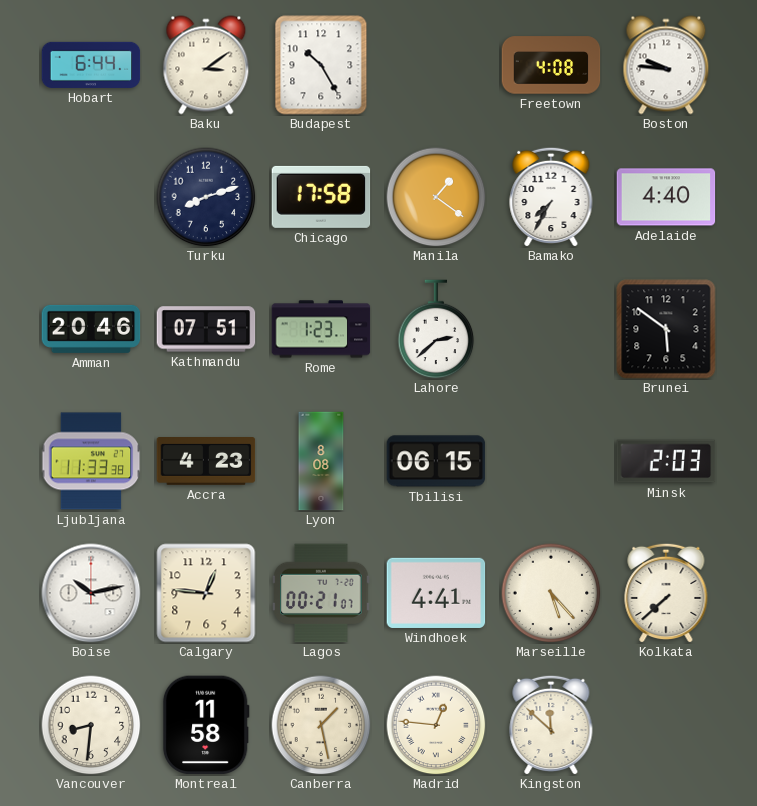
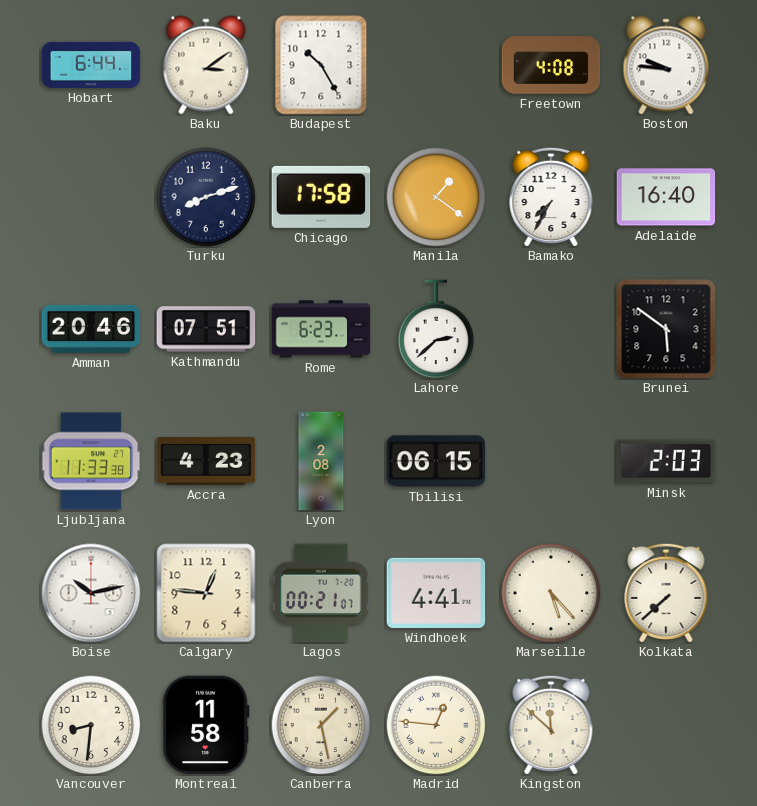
Adelaide: 4:40 -> 16:40
Rome: 1:23 -> 6:23
Lyon: 8:08 -> 2:08
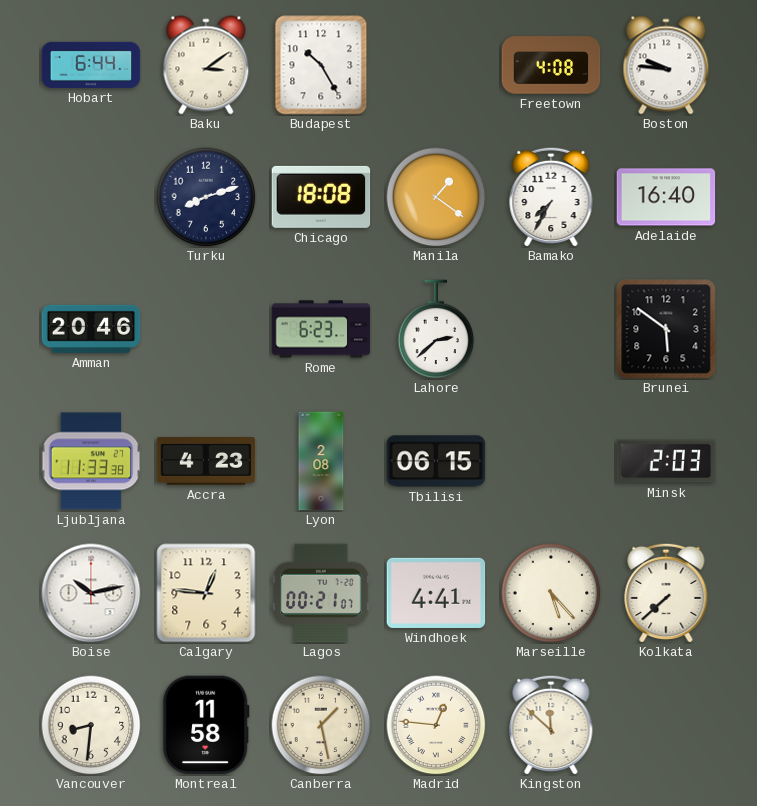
Chicago: 17:58 -> 18:08
Kathmandu: 07:51 -> none
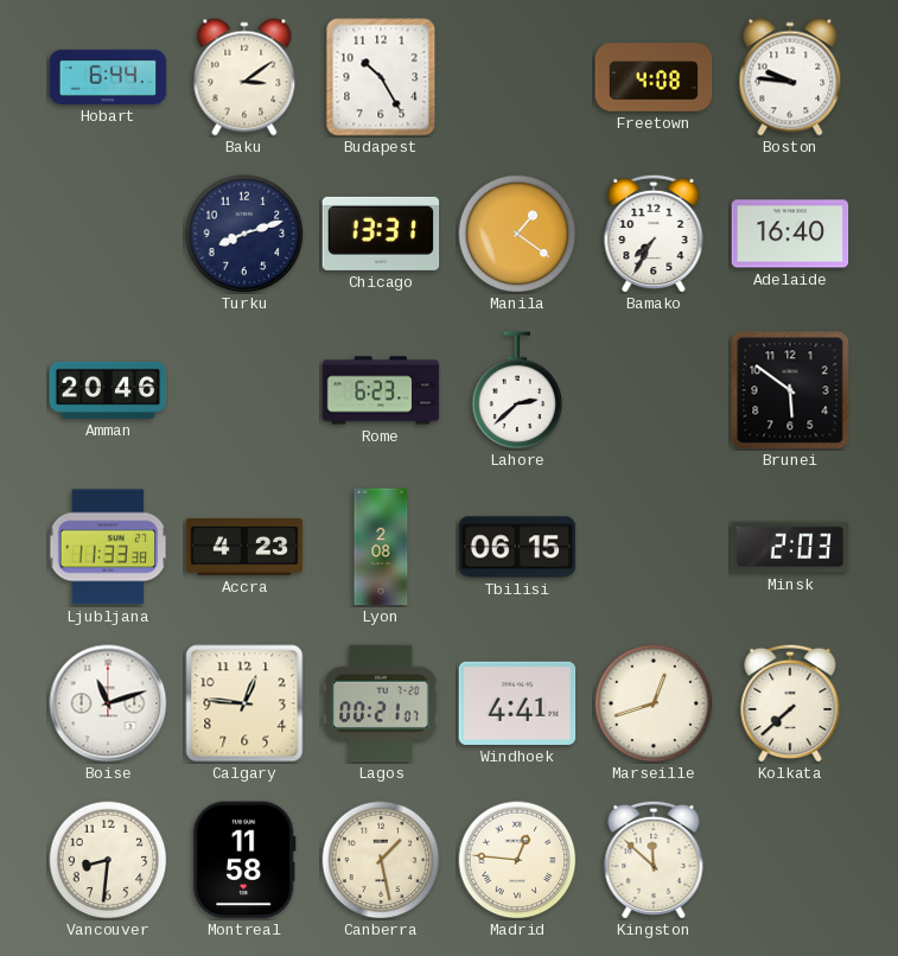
Chicago: 18:08 -> 13:31
Boise: 10:13 -> 11:12
Marseille: 5:23 -> 12:42
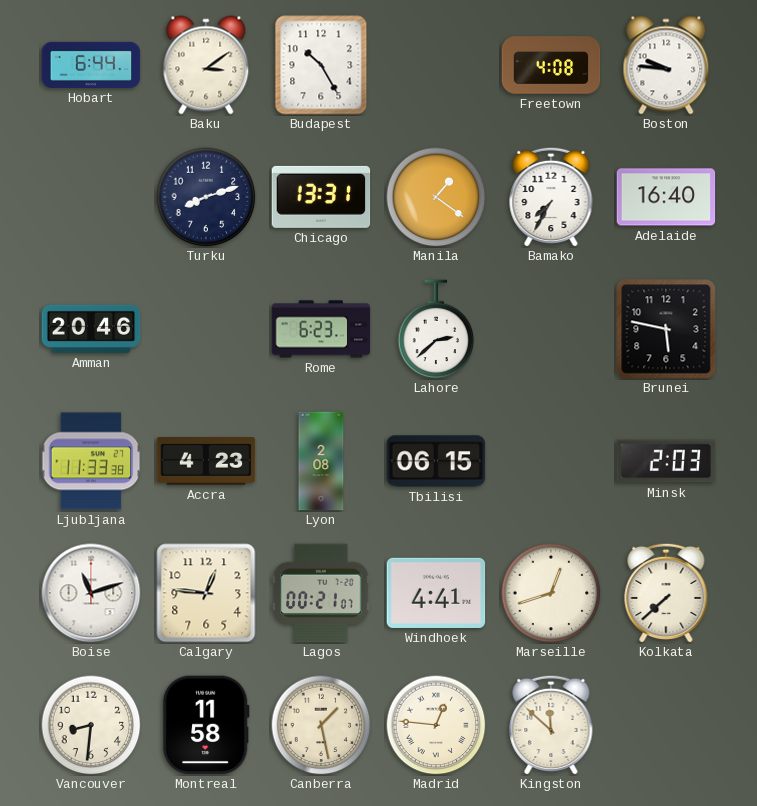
Brunei: 5:51 -> 5:47
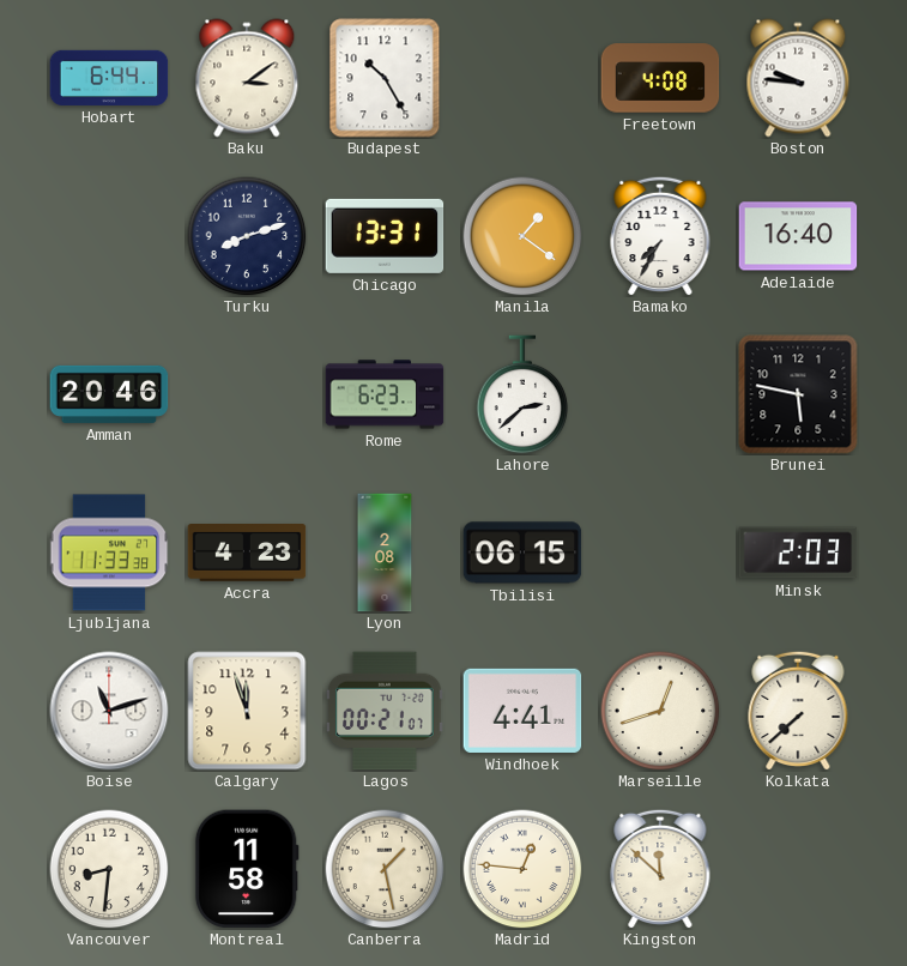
Calgary: 12:46 -> 11:57
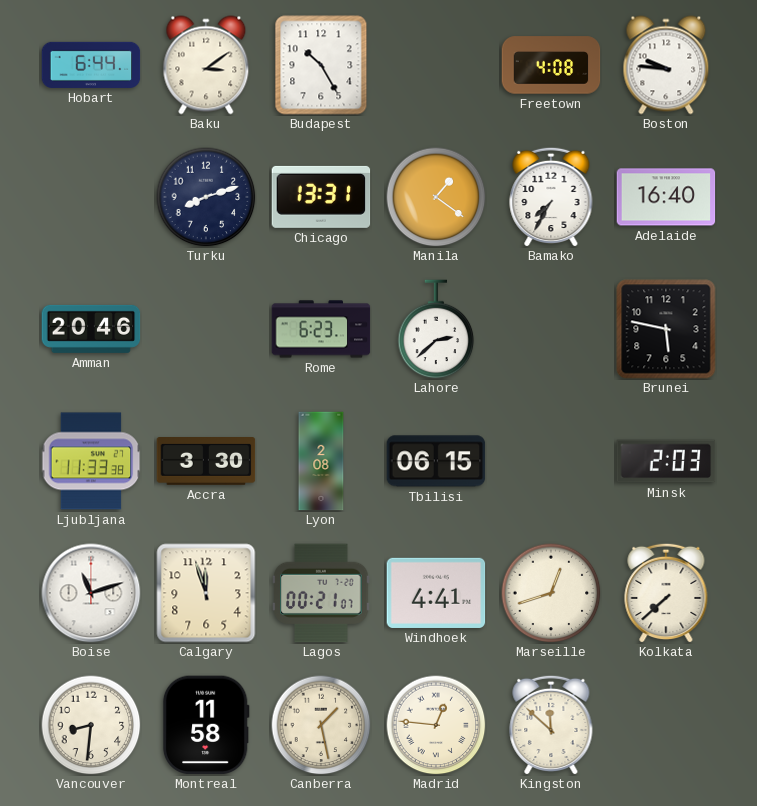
Accra: 4:23 -> 3:30
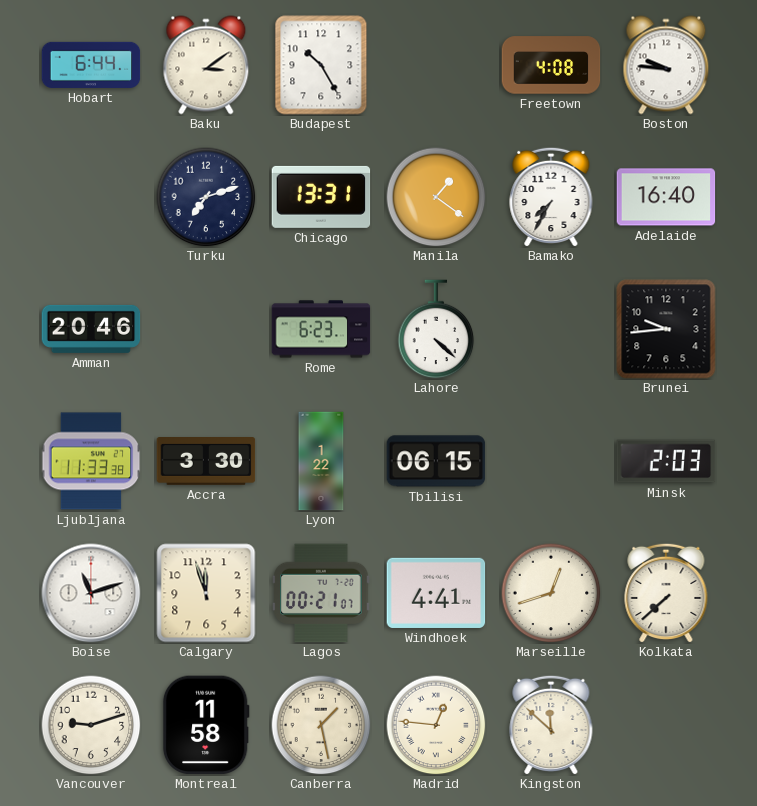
Turku: 8:12 -> 7:12
Lahore: 2:38 -> 4:22
Brunei: 5:47 -> 9:44
Lyon: 2:08 -> 1:22
Vancouver: 8:31 -> 9:12
